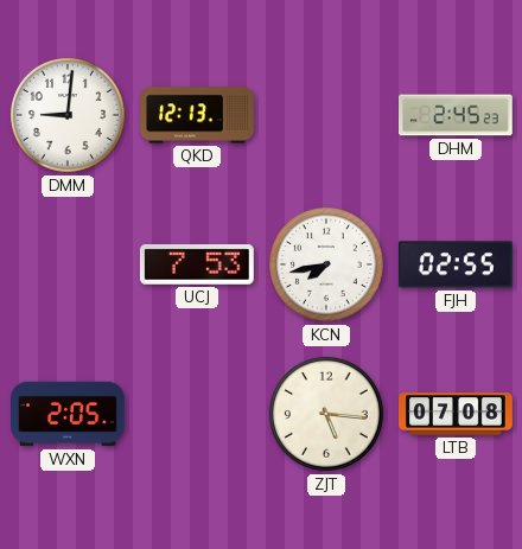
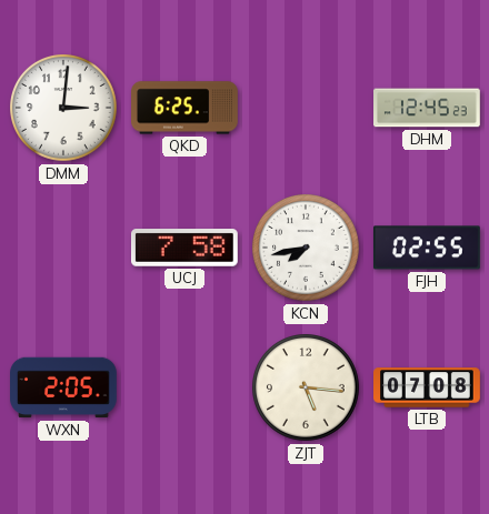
DMM: 9:01 -> 3:01
QKD: 12:13 -> 6:25
DHM: 2:45 -> 12:45
UCJ: 7:53 -> 7:58
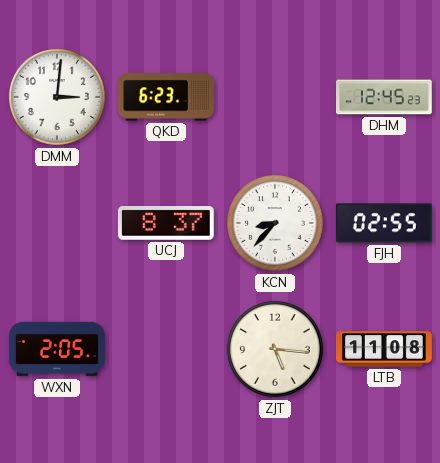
QKD: 6:25 -> 6:23
UCJ: 7:58 -> 8:37
KCN: 7:43 -> 8:37
LTB: 07:08 -> 11:08
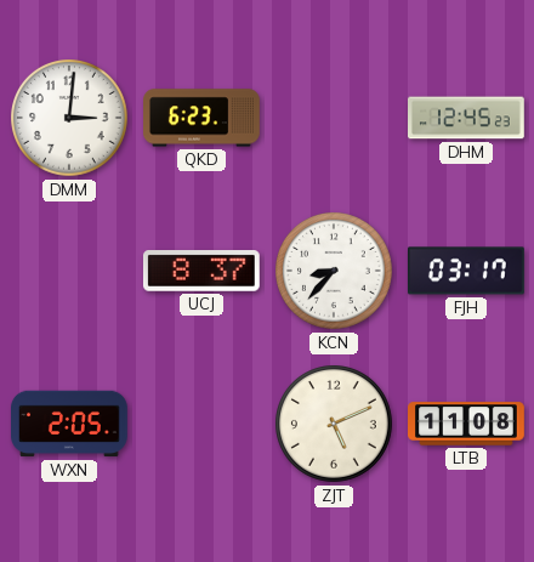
FJH: 02:55 -> 03:17
ZJT: 5:16 -> 5:11
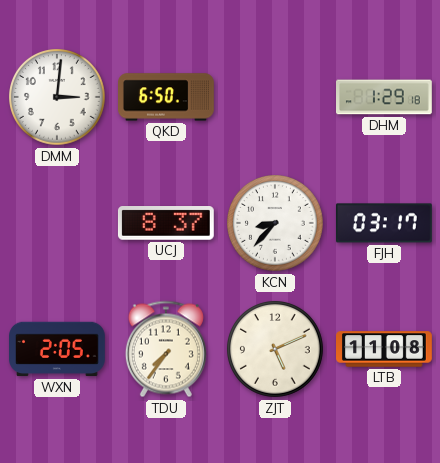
QKD: 6:23 -> 6:50
DHM: 12:45 -> 1:29
TDU: none -> 7:36
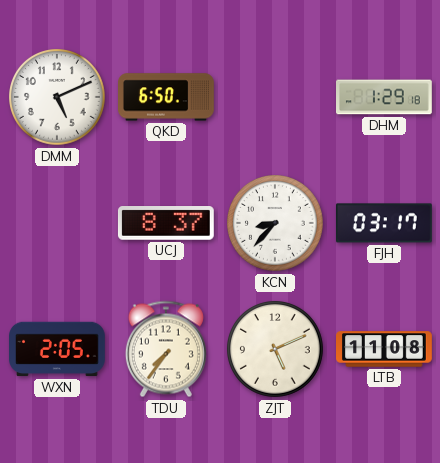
DMM: 3:01 -> 5:11
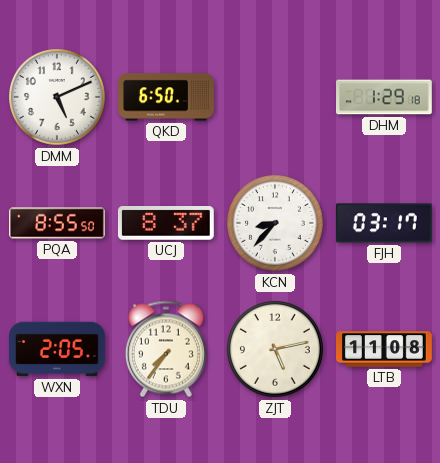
PQA: none -> 8:55
ZJT: 5:11 -> 5:13
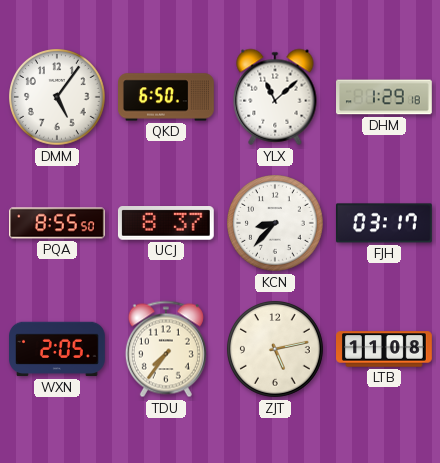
DMM: 5:11 -> 5:06
YLX: none -> 11:08
